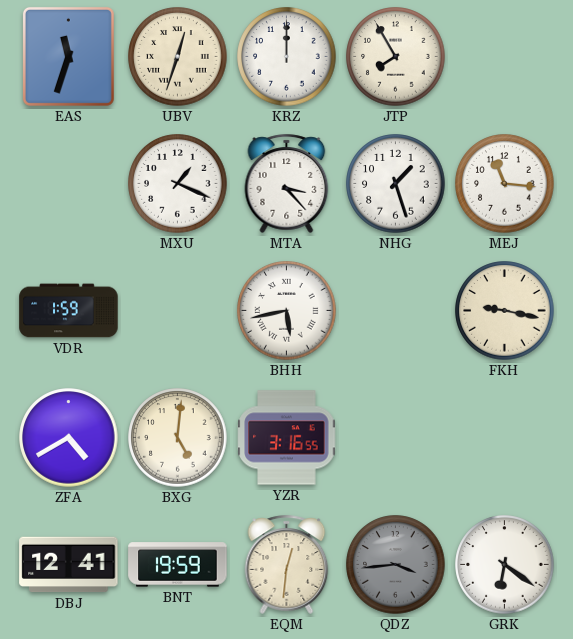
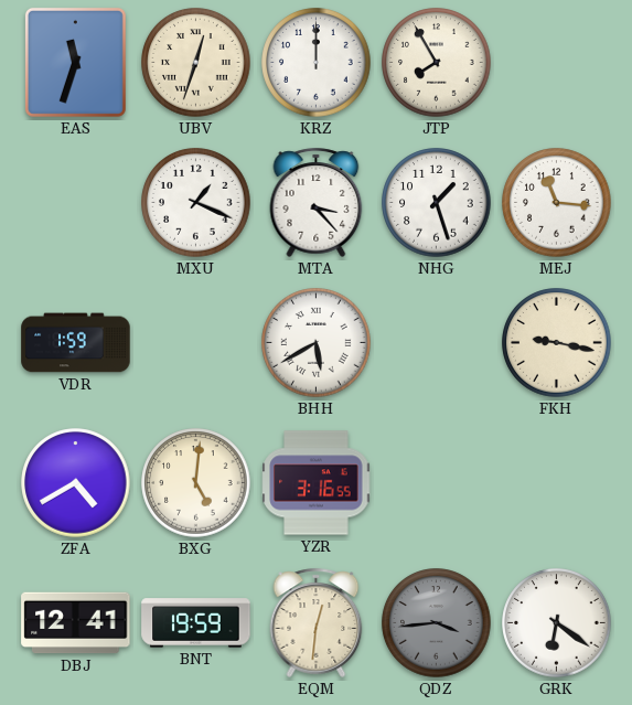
BHH: 5:43 -> 5:40
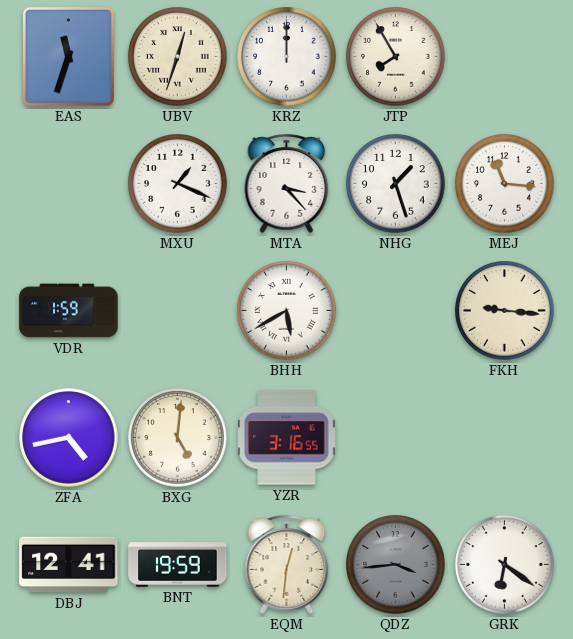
FKH: 9:17 -> 9:16
ZFA: 4:40 -> 4:43
